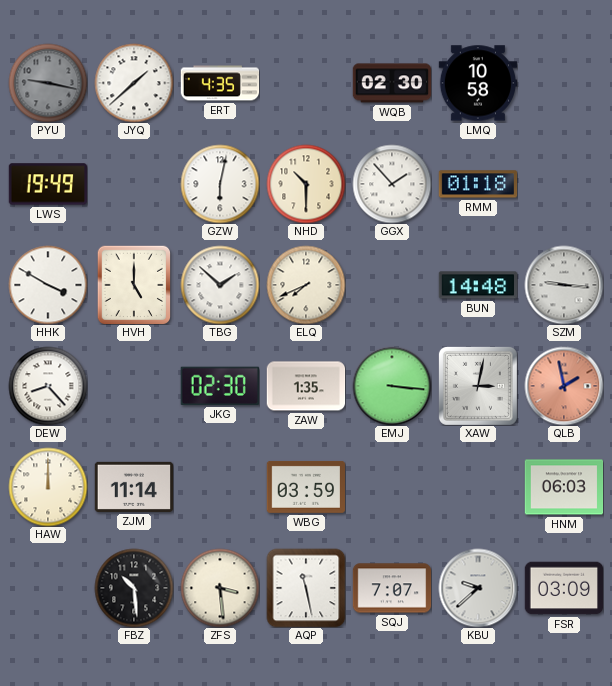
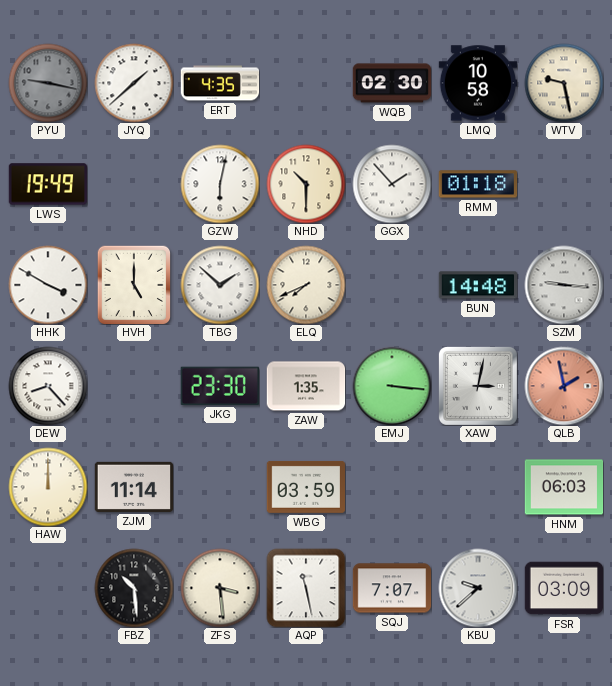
WTV: none -> 9:28
JKG: 02:30 -> 23:30
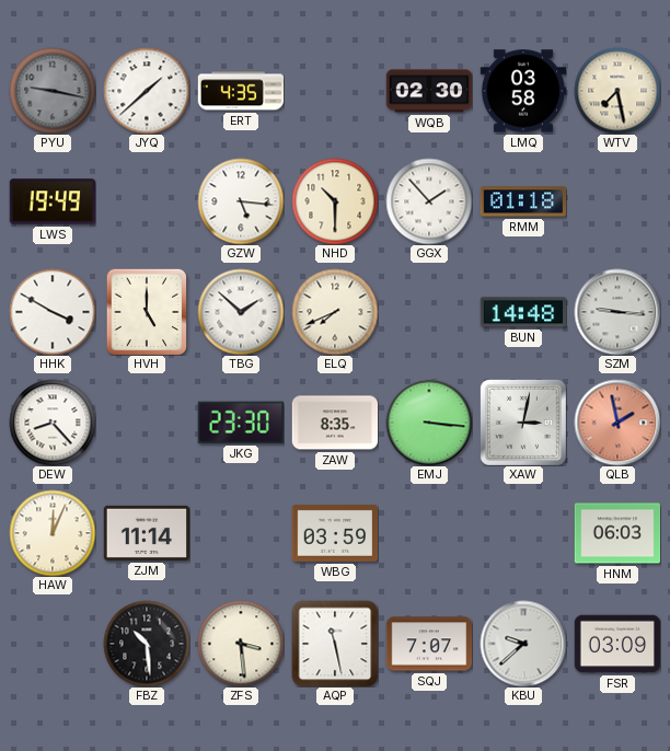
LMQ: 10:58 -> 03:58
WTV: 9:28 -> 7:28
GZW: 6:02 -> 5:16
ZAW: 1:35 -> 8:35
HAW: 12:00 -> 12:04
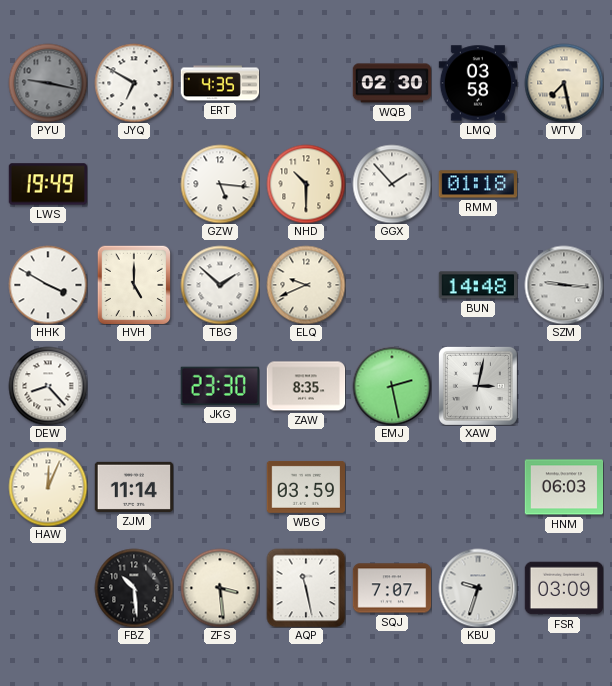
JYQ: 1:38 -> 6:50
ELQ: 7:41 -> 9:41
EMJ: 3:16 -> 2:28
QLB: 1:58 -> none
KBU: 9:38 -> 9:33
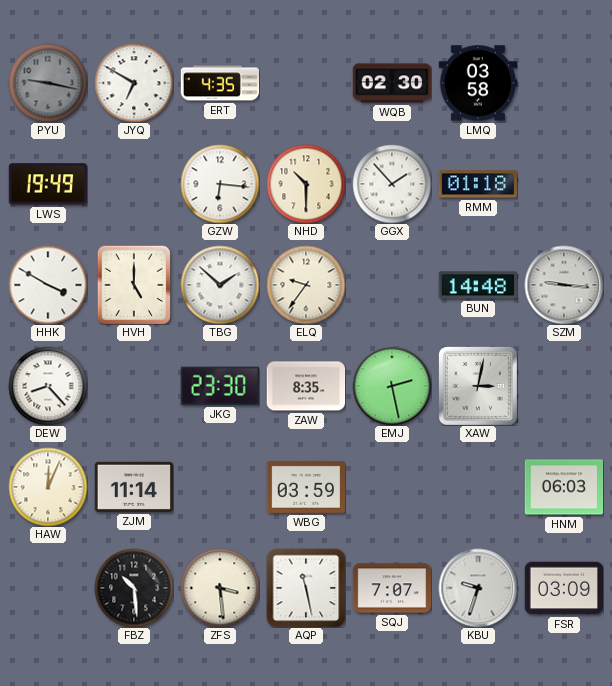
WTV: 7:28 -> none
GZW: 5:16 -> 6:16
ELQ: 9:41 -> 9:36
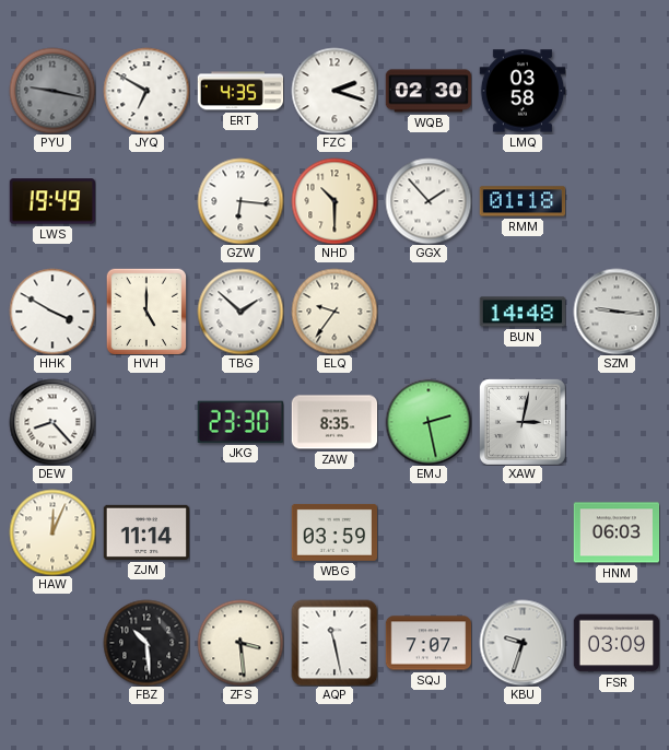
FZC: none -> 2:18
